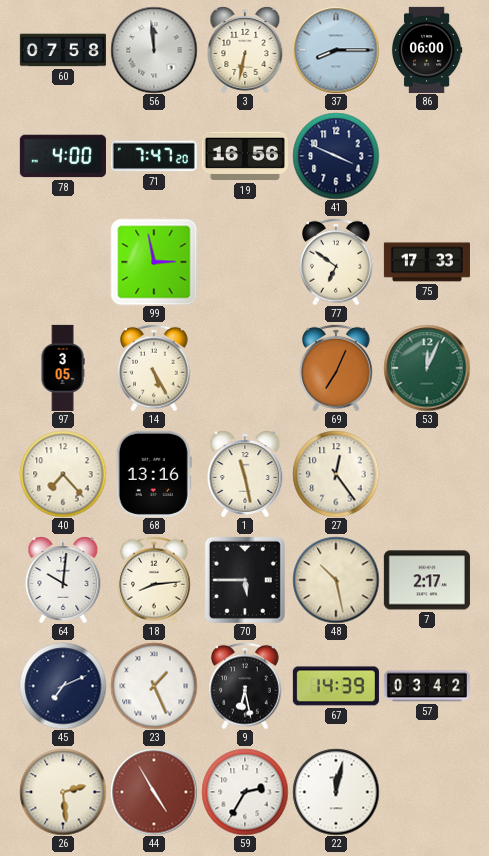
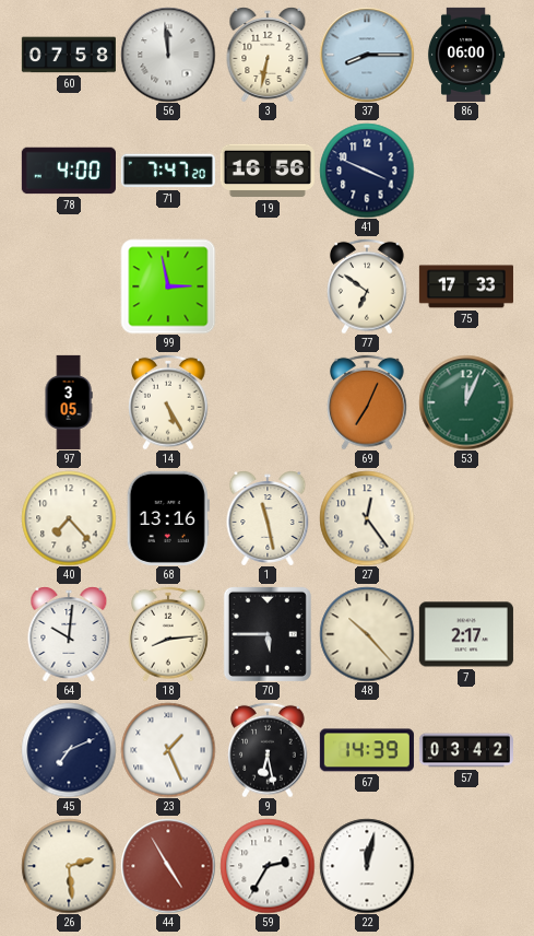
48: 10:28 -> 10:23
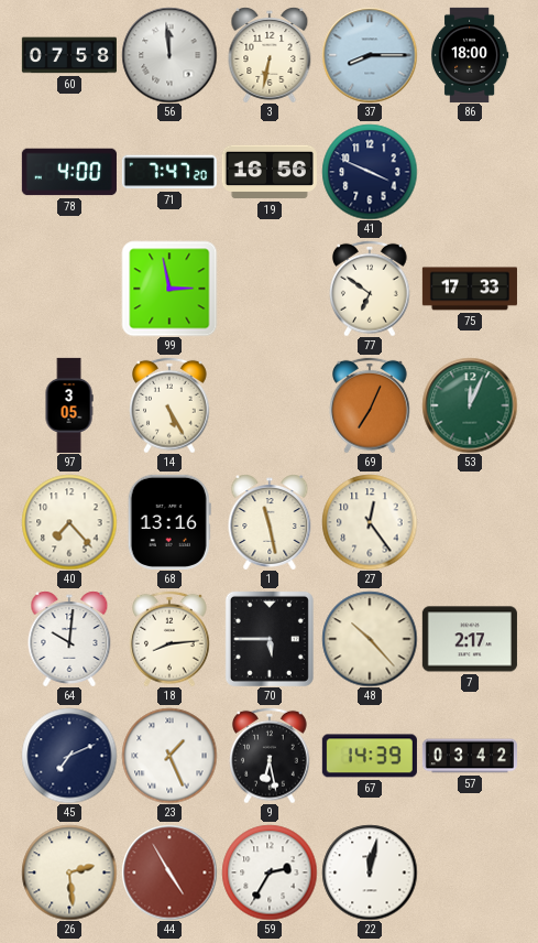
86: 06:00 -> 18:00
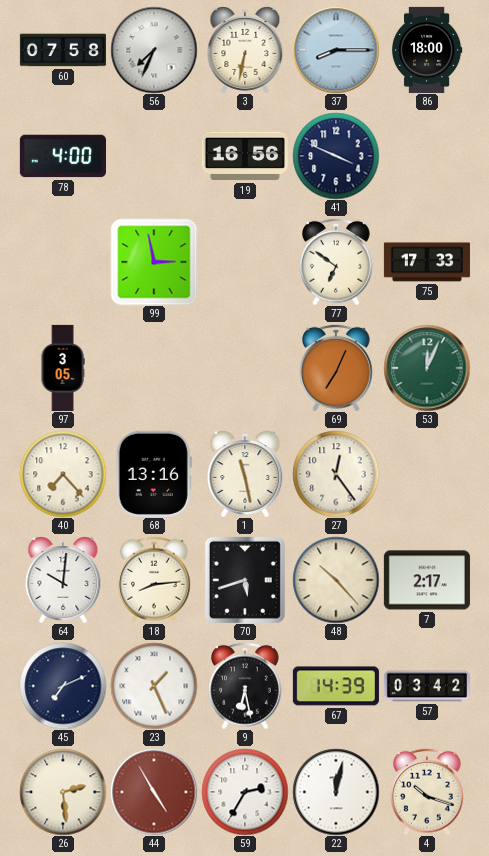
56: 11:59 -> 7:34
71: 7:47 -> none
14: 5:25 -> none
70: 5:45 -> 5:42
4: none -> 10:18
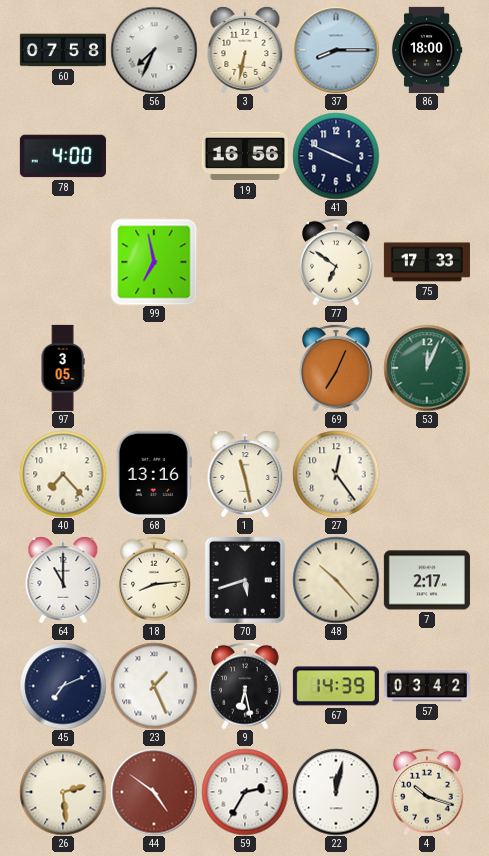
99: 2:58 -> 6:58
64: 10:01 -> 11:00
44: 4:55 -> 4:51
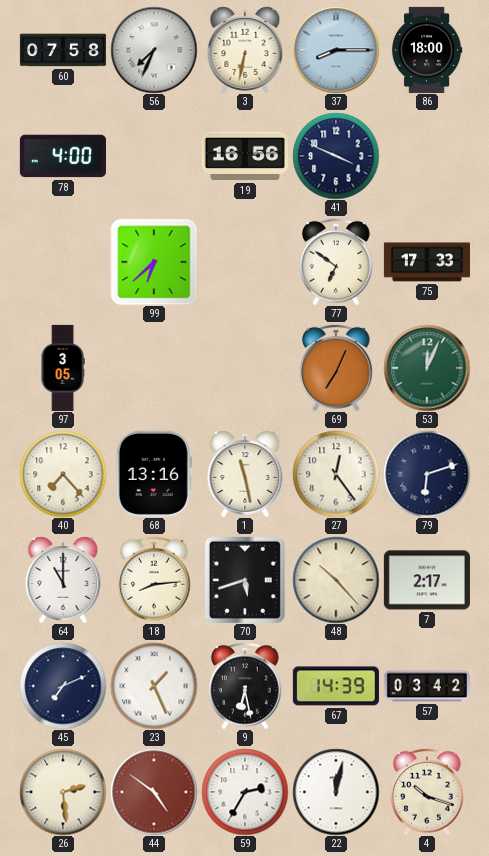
99: 6:58 -> 6:38
79: none -> 6:12
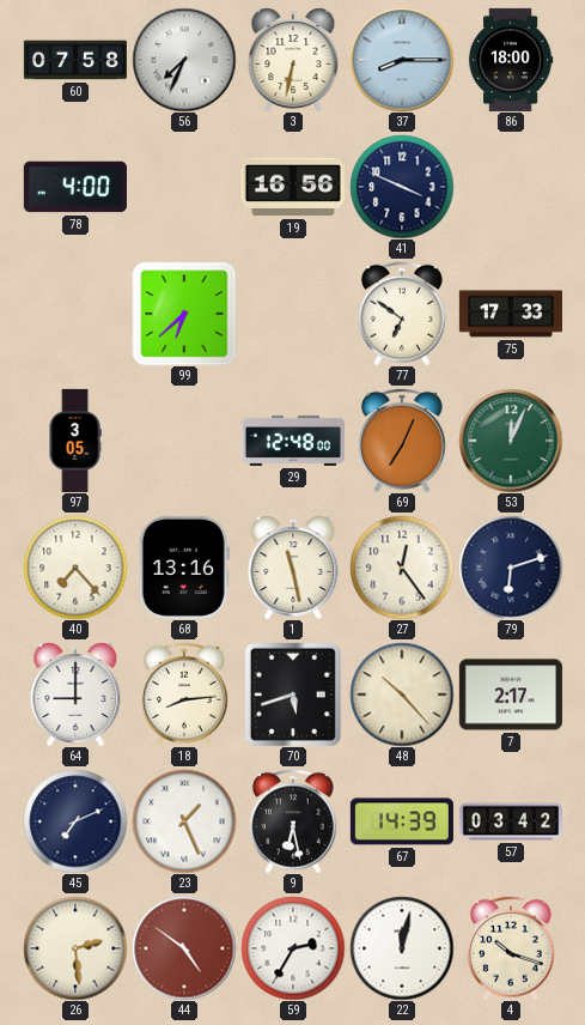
29: none -> 12:48
64: 11:00 -> 9:00
